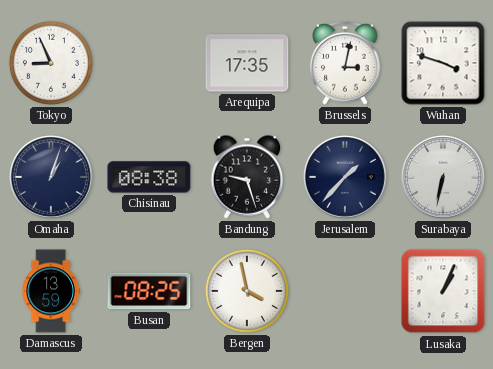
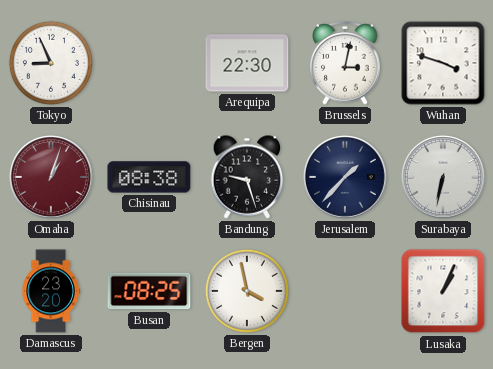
Arequipa: 17:35 -> 22:30
Omaha dial: navy -> burgundy
Damascus: 13:59 -> 23:20
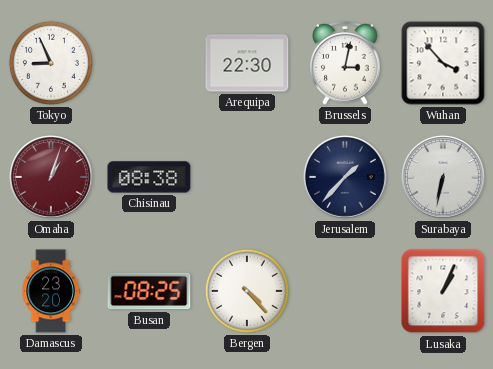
Wuhan: 3:48 -> 3:53
Bandung: 9:27 -> none
Bergen: 3:58 -> 4:23
